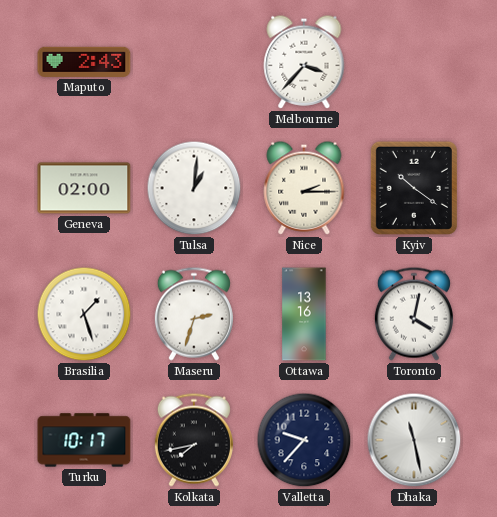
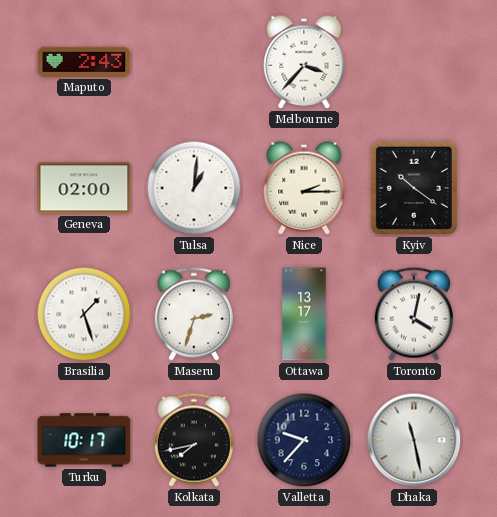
Ottawa: 13:16 -> 13:17
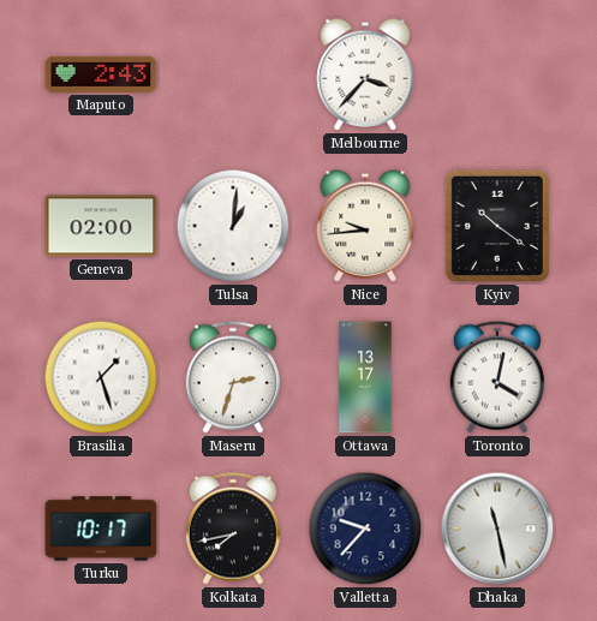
Nice: 2:15 -> 9:44
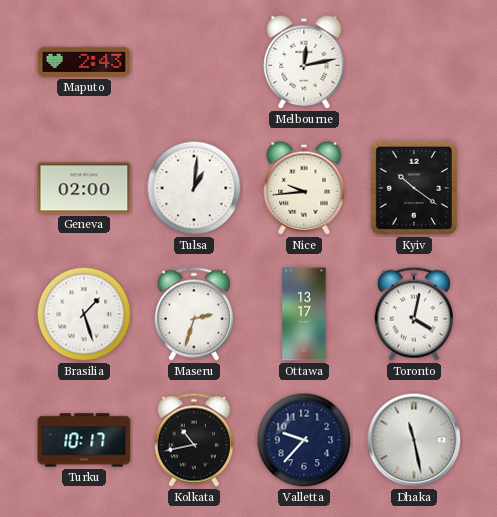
Melbourne: 3:37 -> 12:13
Kolkata: 7:43 -> 10:43
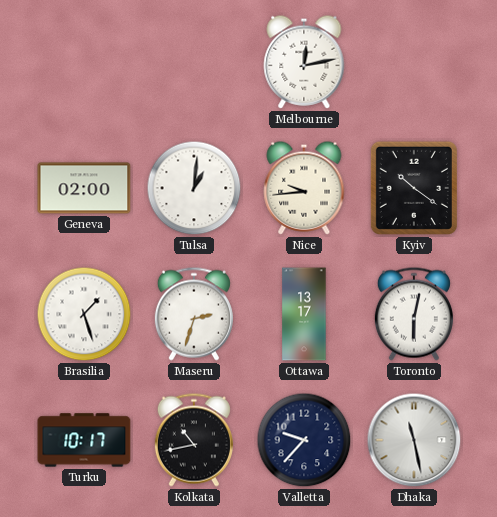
Maputo: 2:43 -> none
Toronto: 4:02 -> 6:02
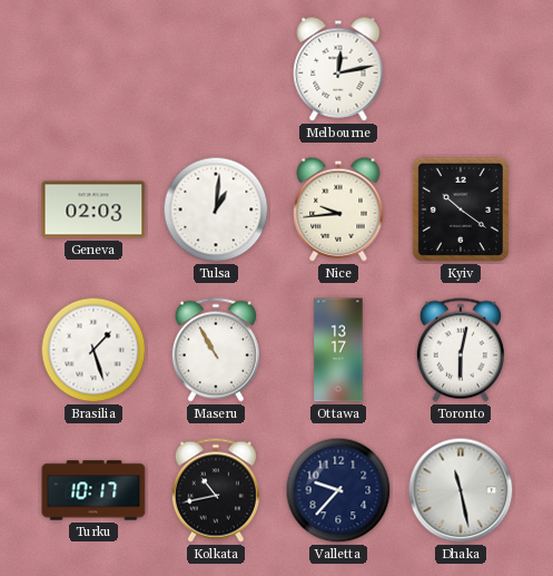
Geneva: 02:00 -> 02:03
Maseru: 2:33 -> 10:55
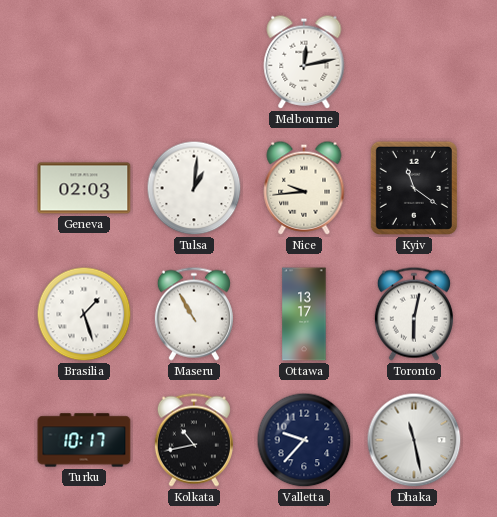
Kyiv: 10:21 -> 11:21
